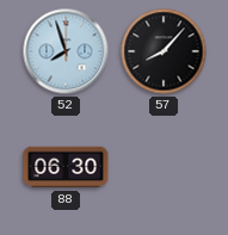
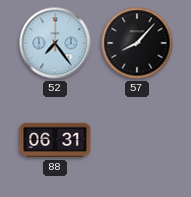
52: 7:57 -> 7:24
88: 06:30 -> 06:31
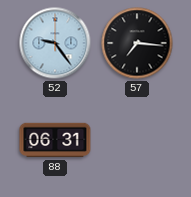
52: 7:24 -> 9:24
57: 8:07 -> 7:16
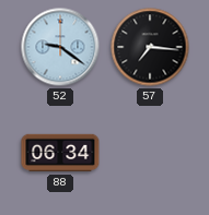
52: 9:24 -> 9:21
88: 06:31 -> 06:34
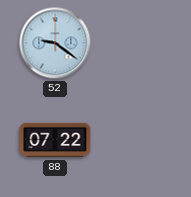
57: 7:16 -> none
88: 06:34 -> 07:22
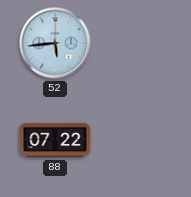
52: 9:21 -> 5:44
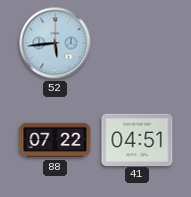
41: none -> 04:51
